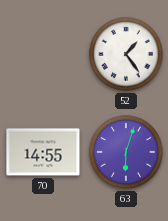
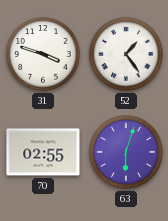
31: none -> 3:48
70: 14:55 -> 02:55
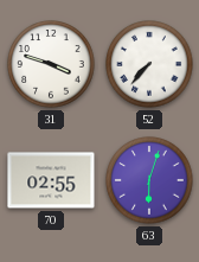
52: 1:24 -> 7:37
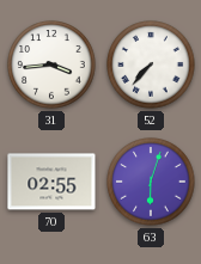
31: 3:48 -> 3:44
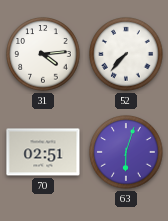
31: 3:44 -> 4:14
70: 02:55 -> 02:51
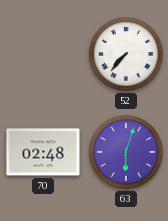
31: 4:14 -> none
70: 02:51 -> 02:48
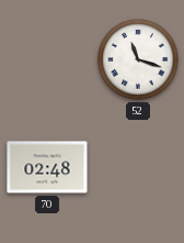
52: 7:37 -> 11:18
63: 6:03 -> none
